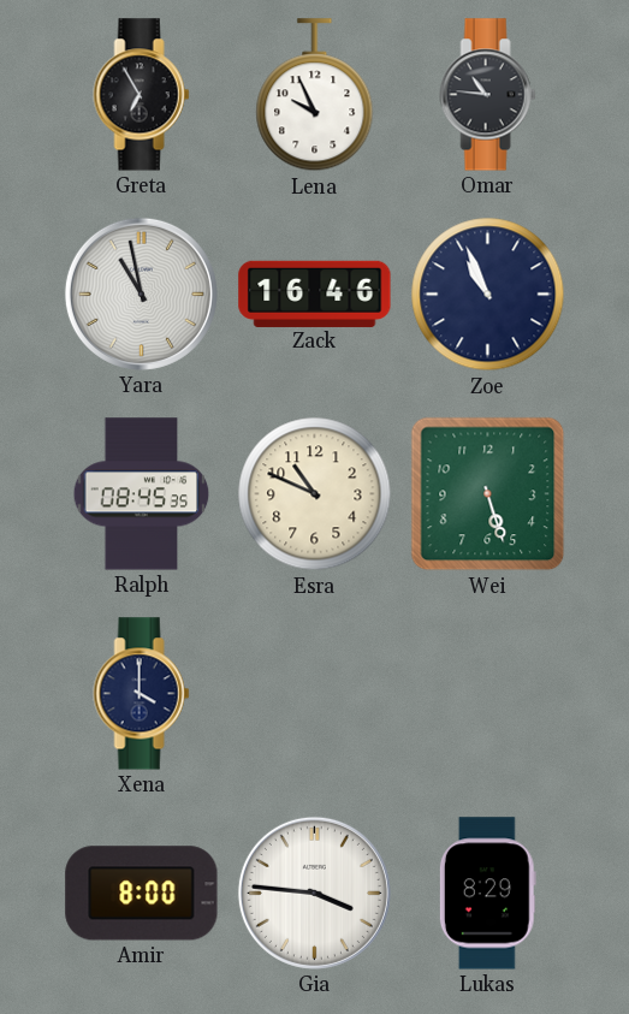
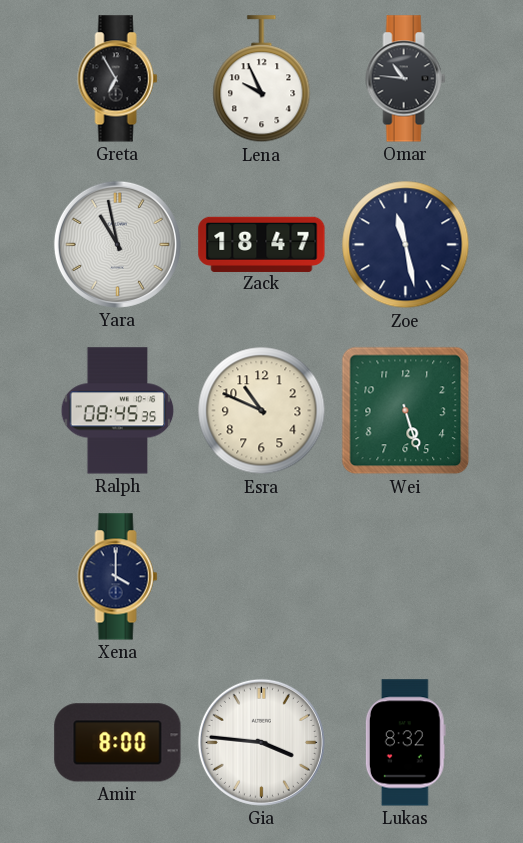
Zack: 16:46 -> 18:47
Zoe: 10:56 -> 11:28
Lukas: 8:29 -> 8:32
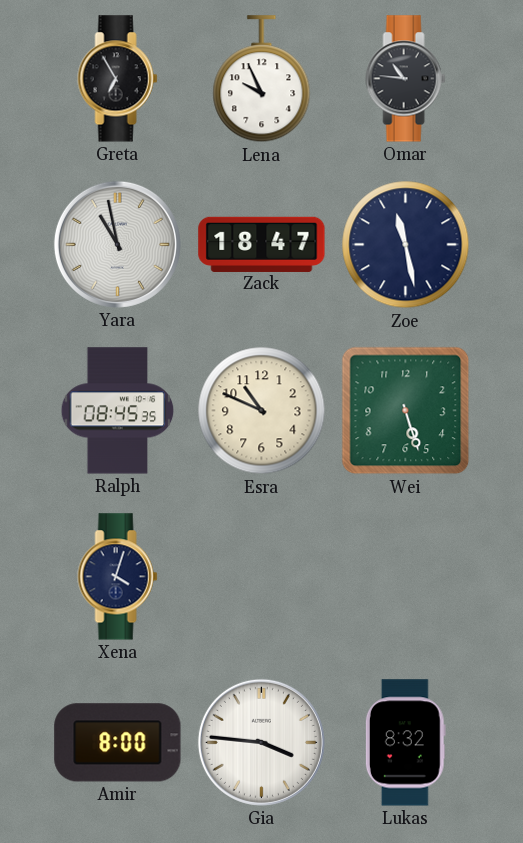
Xena: 4:00 -> 4:03
